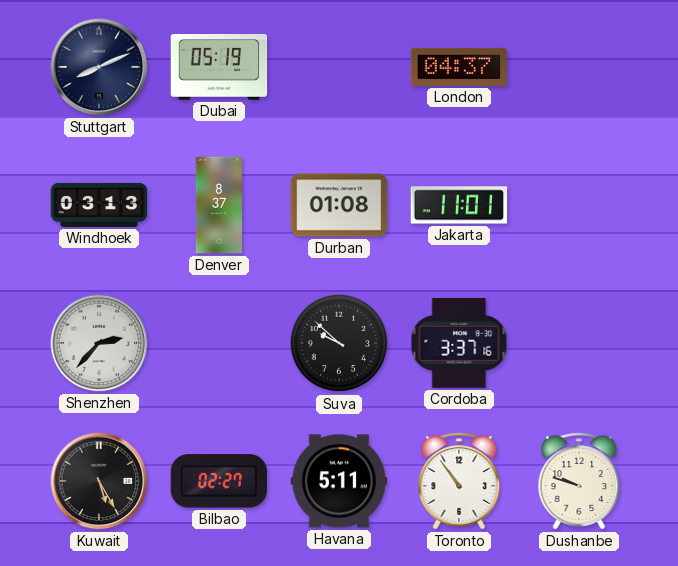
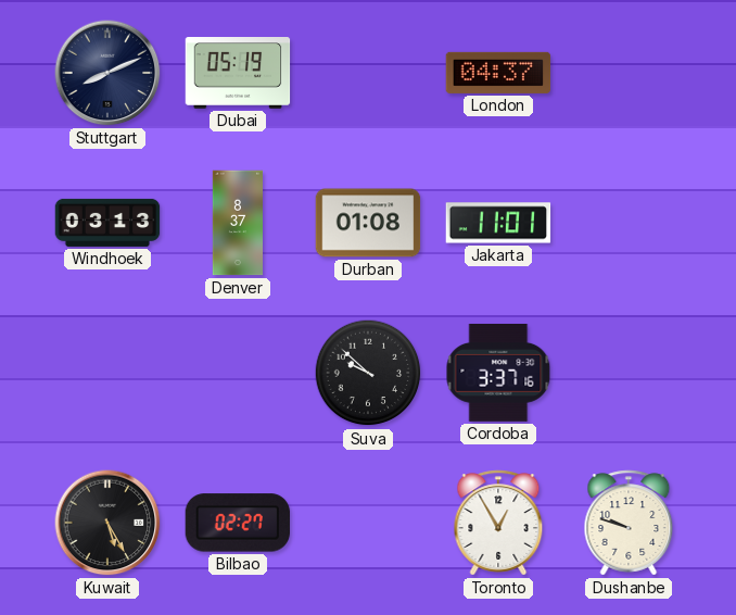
Shenzhen: 2:37 -> none
Havana: 5:11 -> none
Toronto: 10:54 -> 12:55
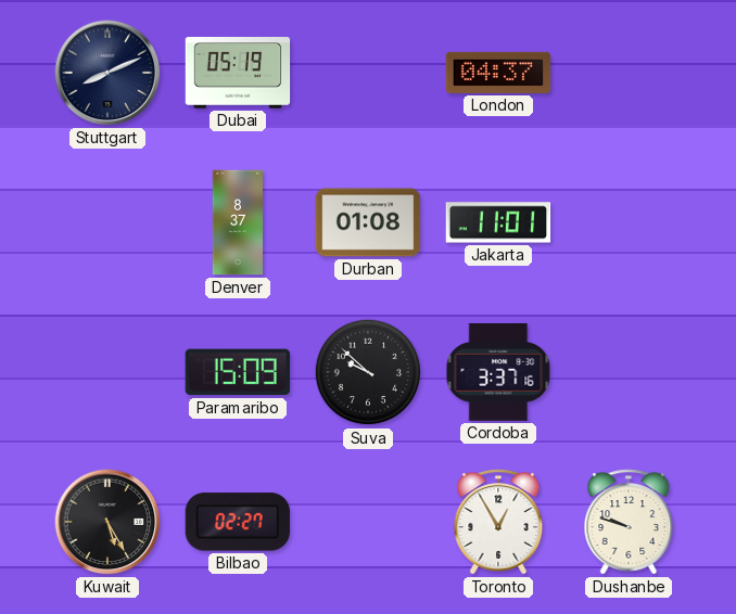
Windhoek: 03:13 -> none
Paramaribo: none -> 15:09
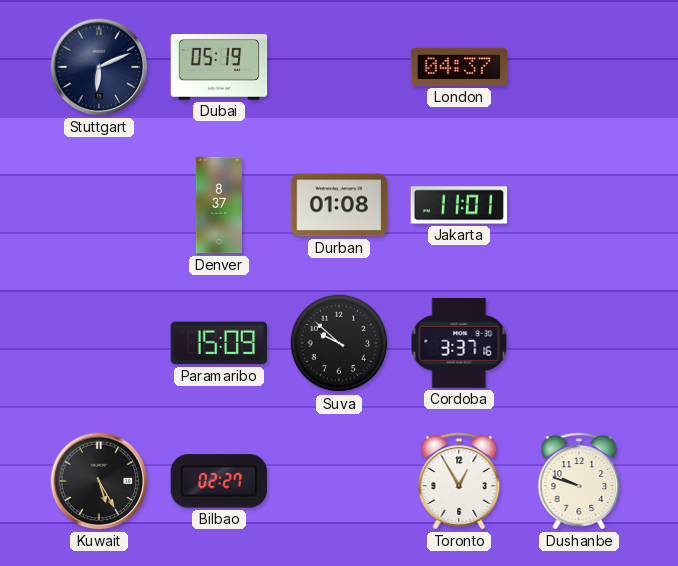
Stuttgart: 8:11 -> 6:11
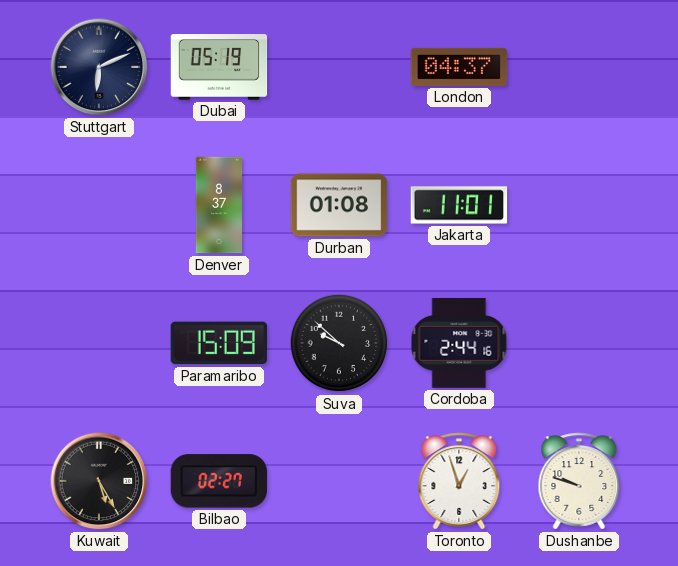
Cordoba: 3:37 -> 2:44
Toronto: 12:55 -> 12:57
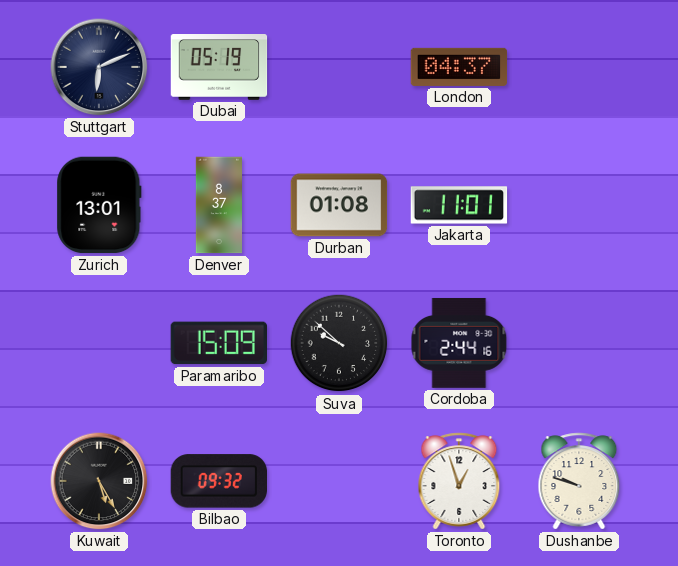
Zurich: none -> 13:01
Bilbao: 02:27 -> 09:32
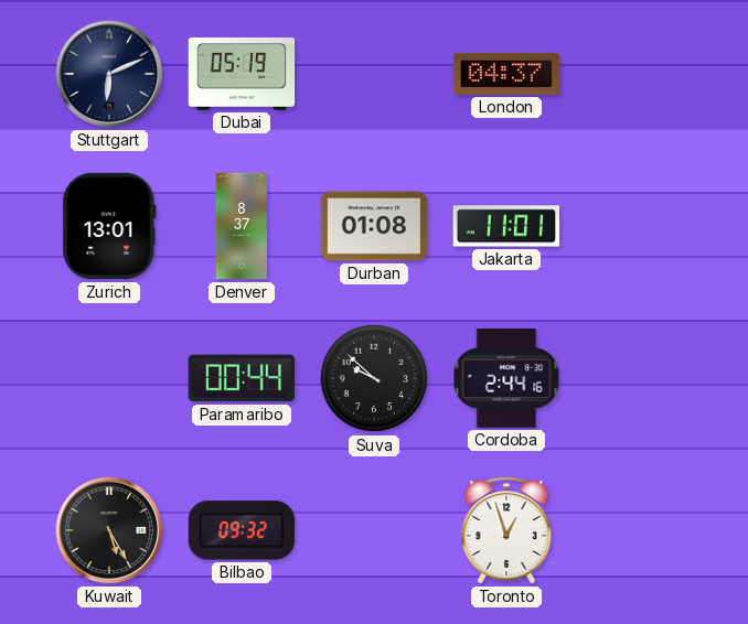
Paramaribo: 15:09 -> 00:44
Dushanbe: 9:48 -> none
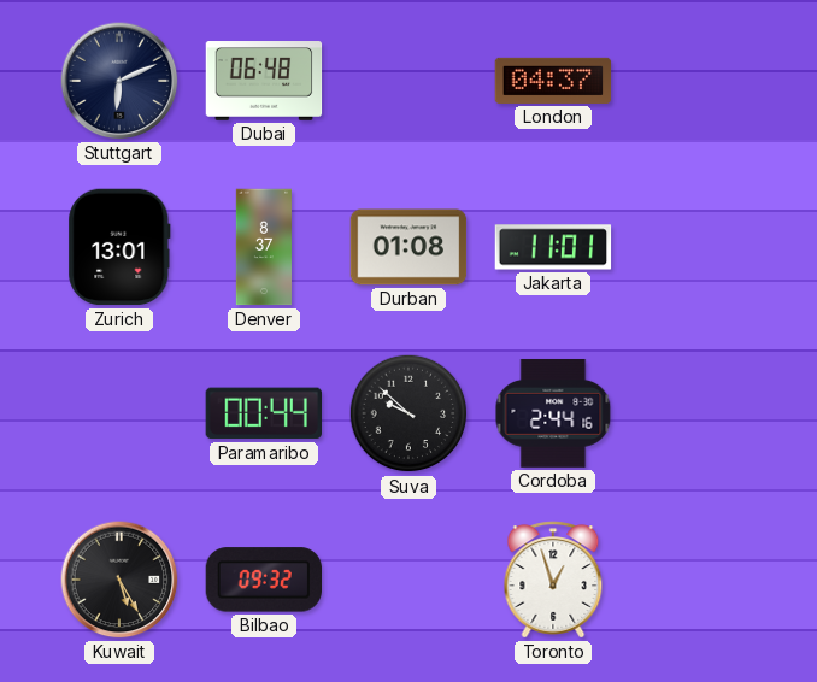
Dubai: 05:19 -> 06:48
